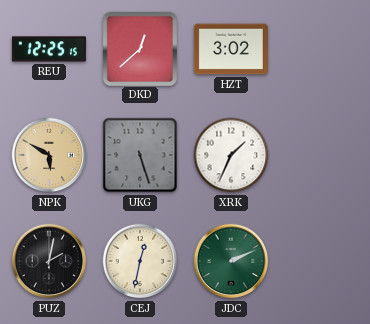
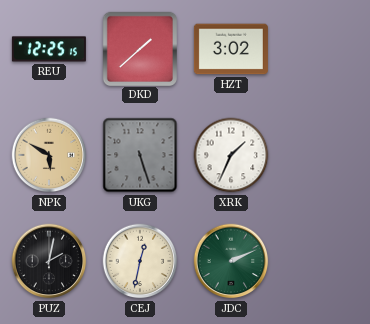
DKD: 12:38 -> 1:38
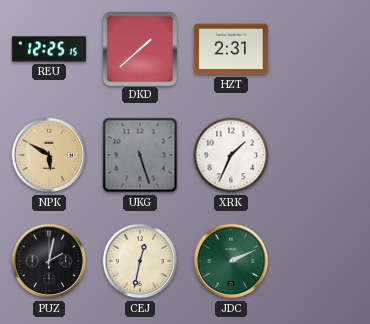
HZT: 3:02 -> 2:31
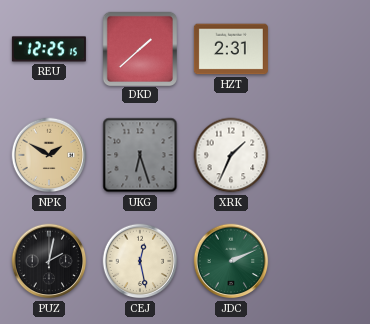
NPK: 5:50 -> 1:50
UKG: 5:27 -> 6:27
CEJ: 12:32 -> 12:28
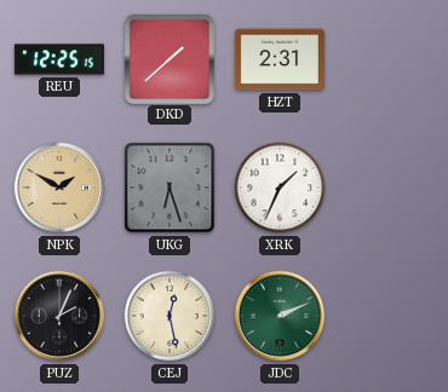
PUZ: 2:02 -> 2:04
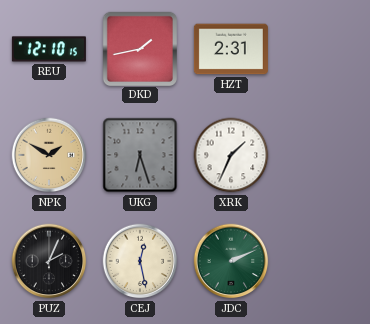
REU: 12:25 -> 12:10
DKD: 1:38 -> 1:43
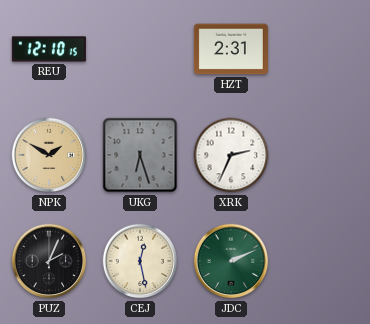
DKD: 1:43 -> none
XRK: 1:34 -> 2:34
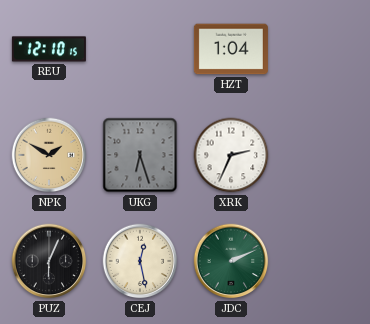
HZT: 2:31 -> 1:04
PUZ: 2:04 -> 6:04
